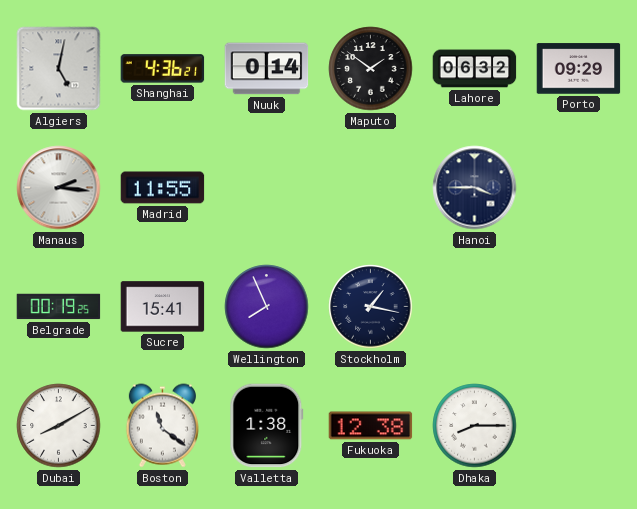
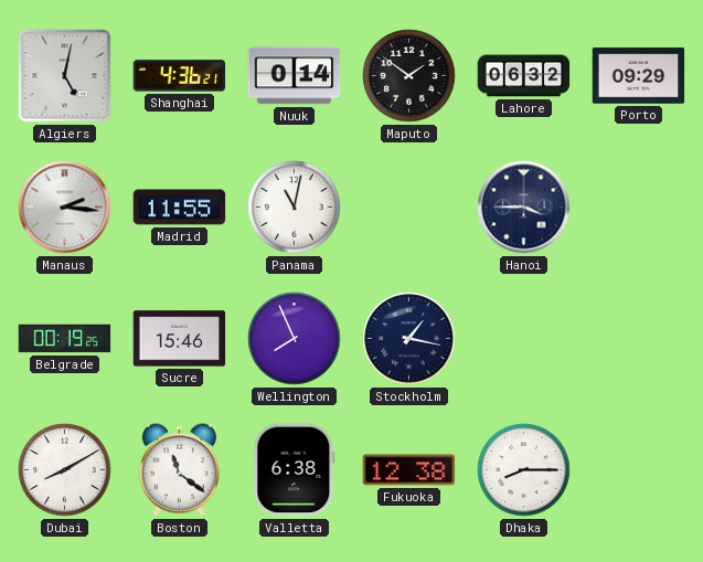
Panama: none -> 11:02
Sucre: 15:41 -> 15:46
Valletta: 1:38 -> 6:38
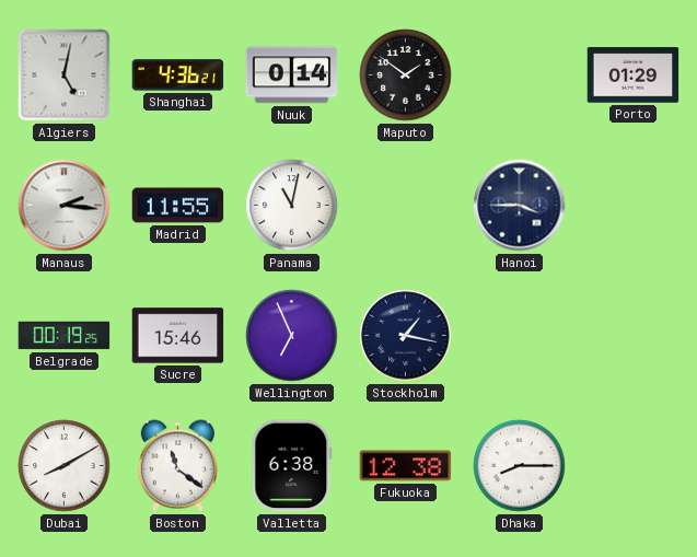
Lahore: 06:32 -> none
Porto: 09:29 -> 01:29
Wellington: 7:56 -> 6:56
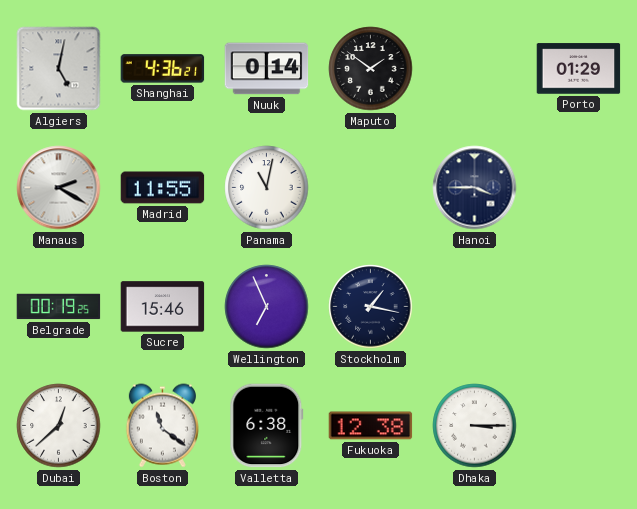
Manaus: 2:16 -> 2:20
Dubai: 8:10 -> 12:38
Dhaka: 8:15 -> 3:15
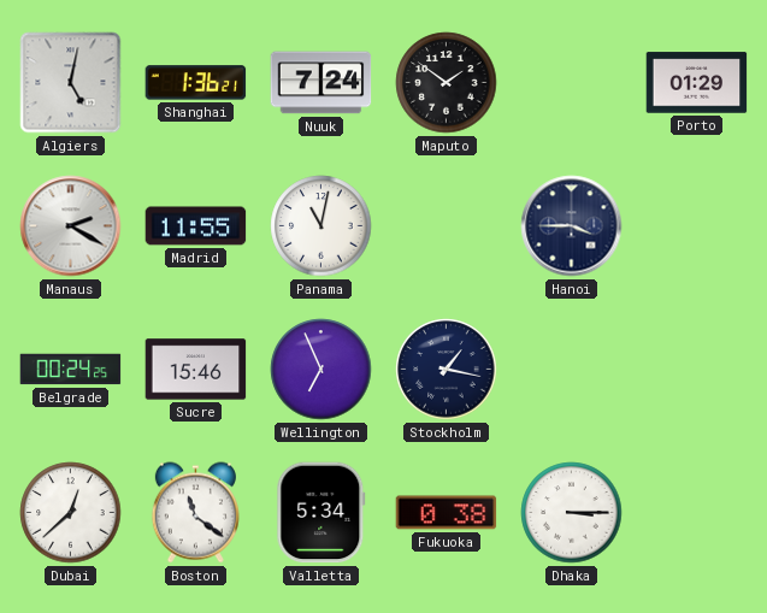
Shanghai: 4:36 -> 1:36
Nuuk: 0:14 -> 7:24
Belgrade: 00:19 -> 00:24
Valletta: 6:38 -> 5:34
Fukuoka: 12:38 -> 0:38
